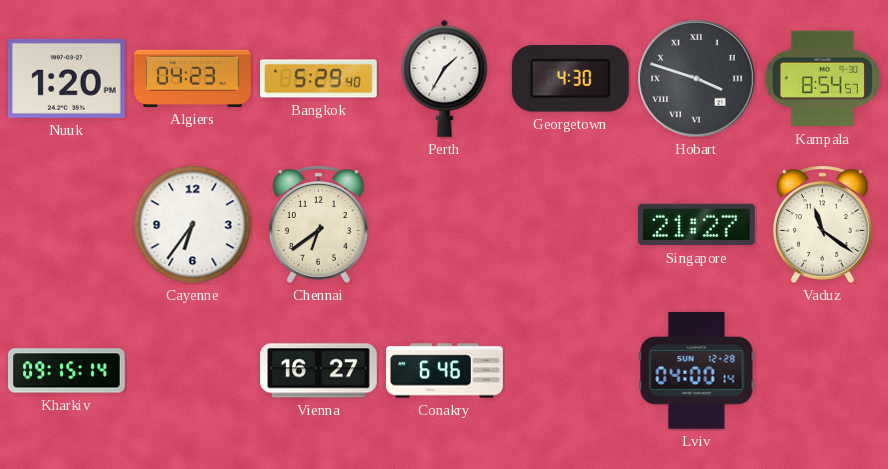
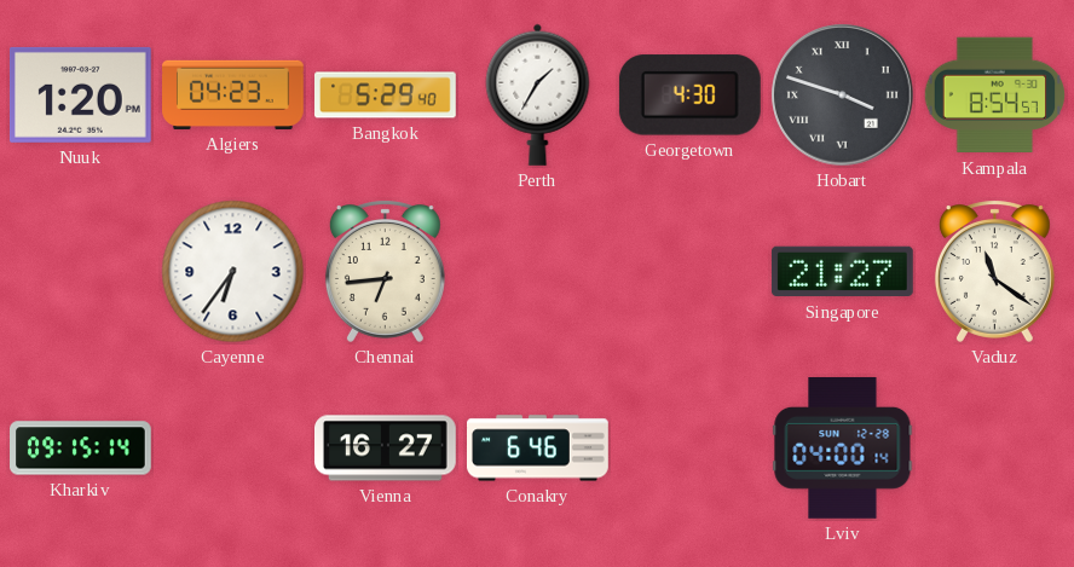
Chennai: 6:39 -> 6:44
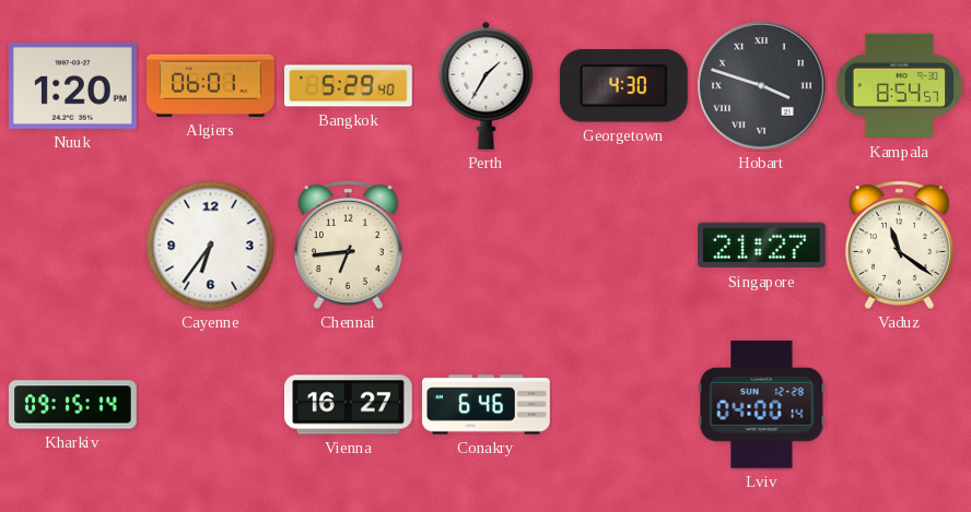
Algiers: 04:23 -> 06:01
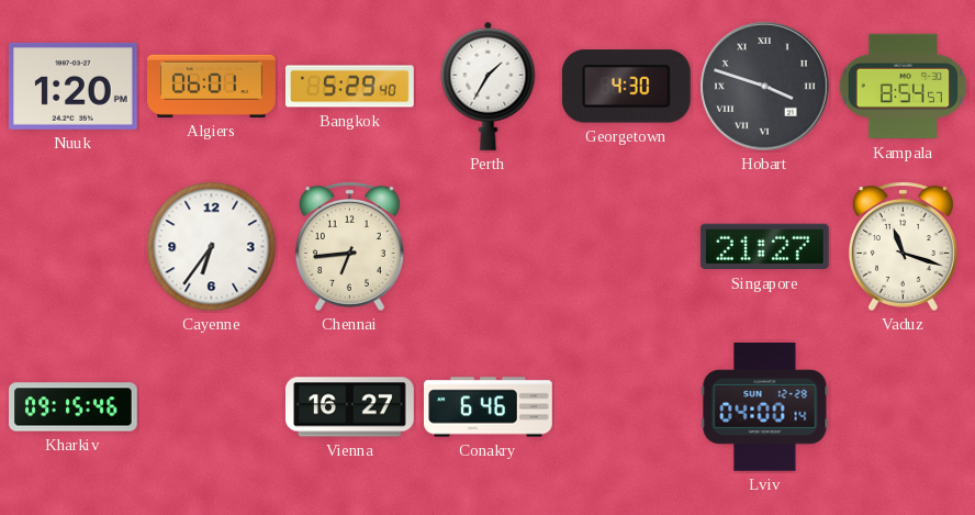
Vaduz: 11:21 -> 11:18
Kharkiv: 09:15:14 -> 09:15:46
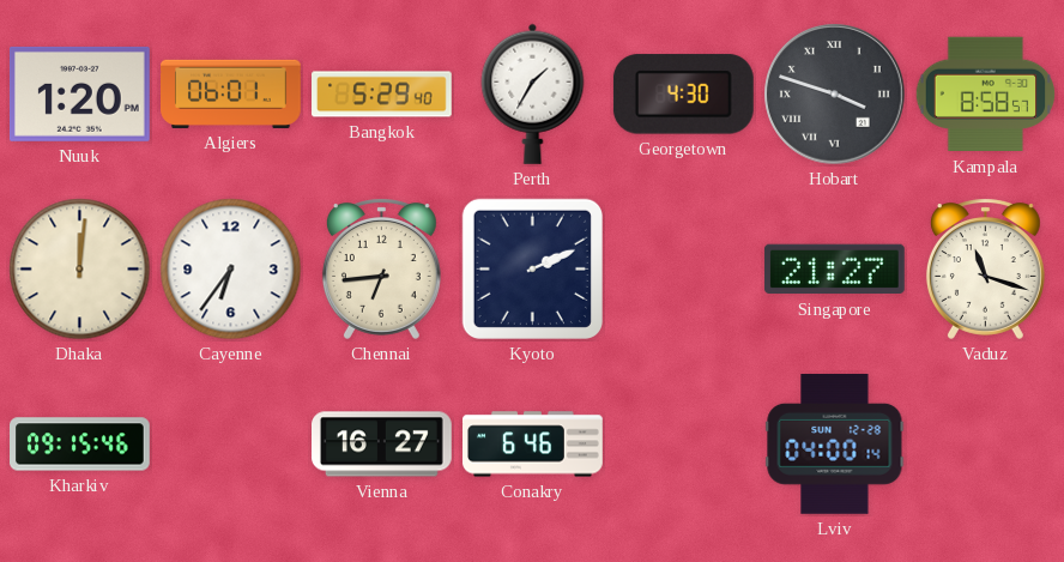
Kampala: 8:54 -> 8:58
Dhaka: none -> 12:01
Kyoto: none -> 2:11
